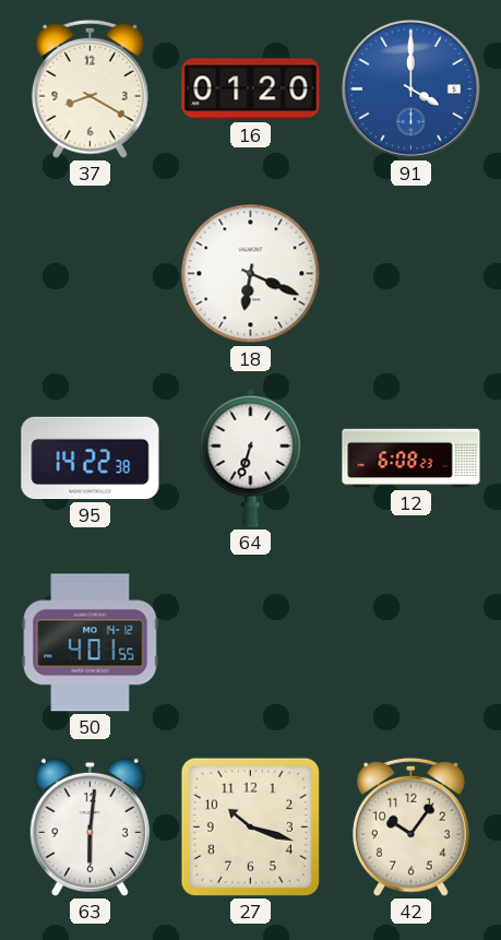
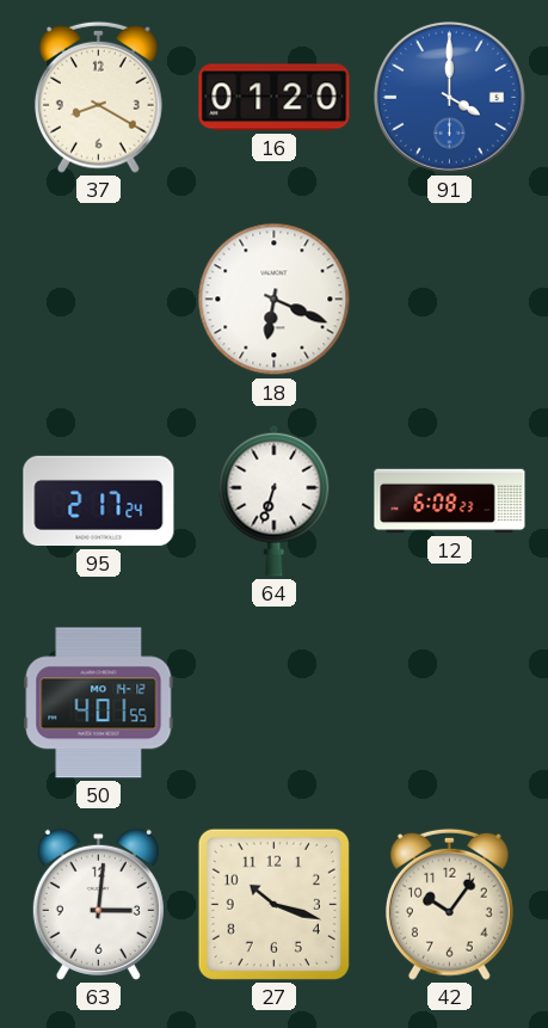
95: 14:22 -> 2:17
63: 6:01 -> 3:01
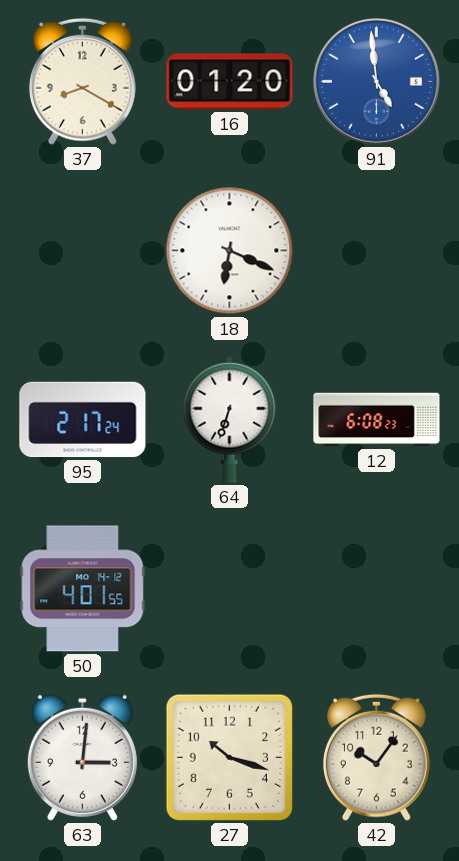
91: 4:00 -> 4:59
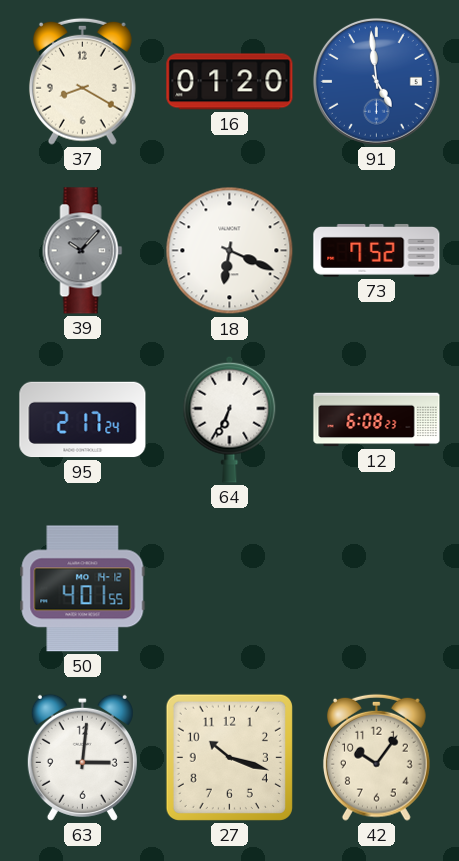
39: none -> 10:07
73: none -> 7:52
64: 6:33 -> 6:34
